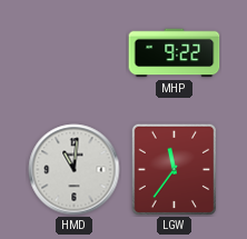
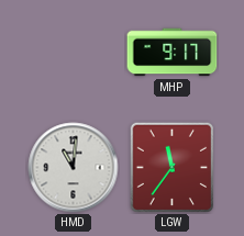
MHP: 9:22 -> 9:17
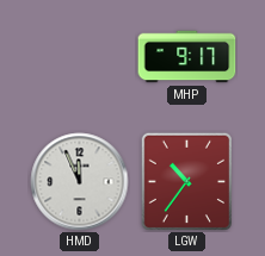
HMD: 11:01 -> 11:56
LGW: 11:36 -> 10:36
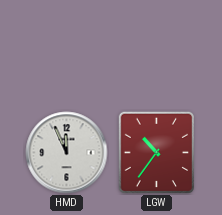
MHP: 9:17 -> none
